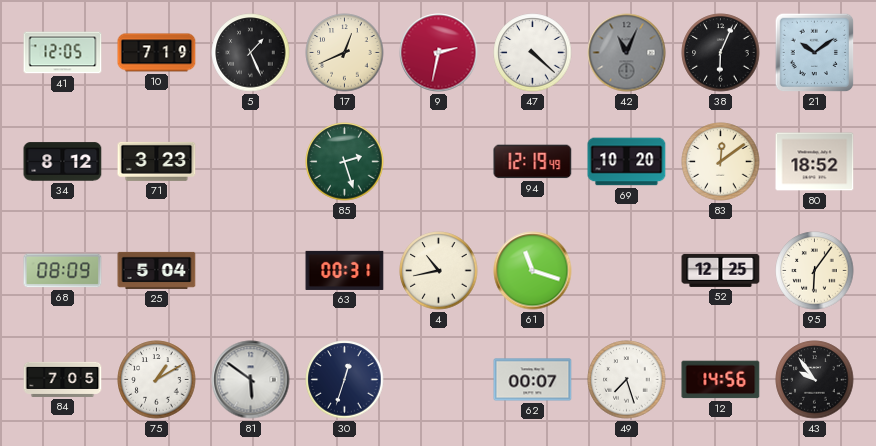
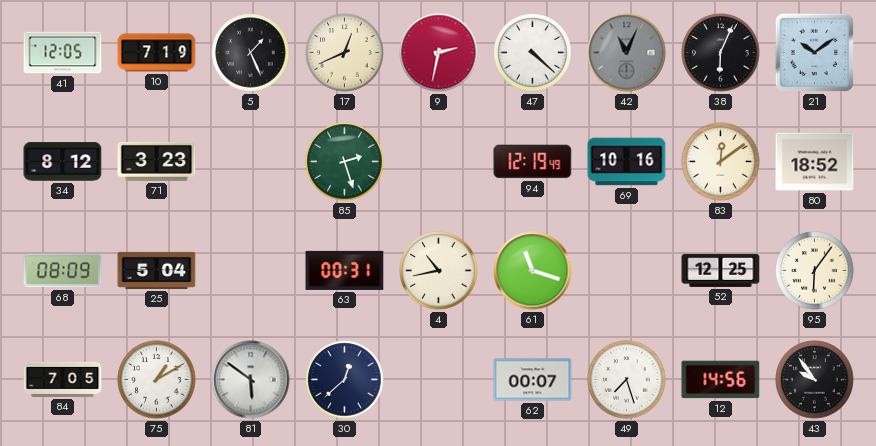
69: 10:20 -> 10:16
30: 12:33 -> 12:38
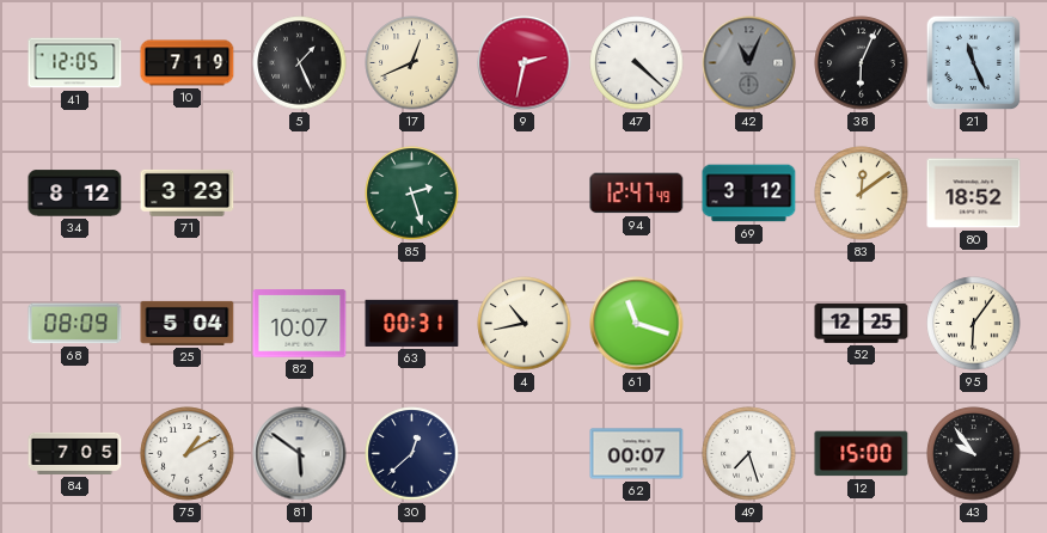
21: 10:09 -> 11:26
94: 12:19 -> 12:47
69: 10:16 -> 3:12
82: none -> 10:07
12: 14:56 -> 15:00
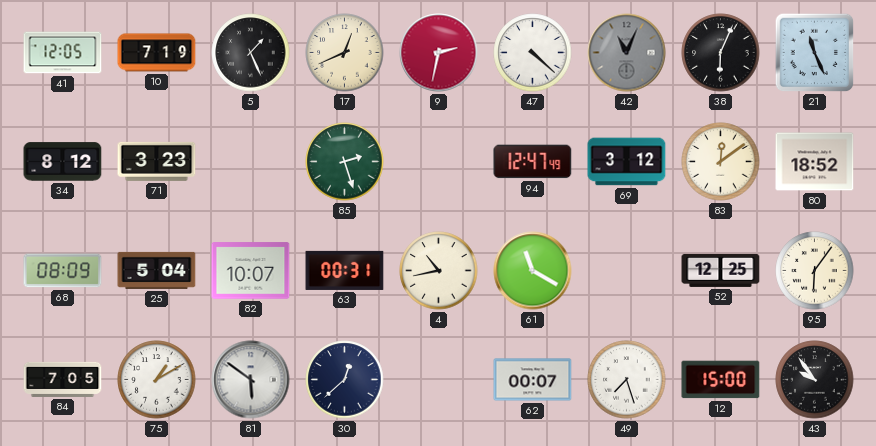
61: 11:18 -> 11:20
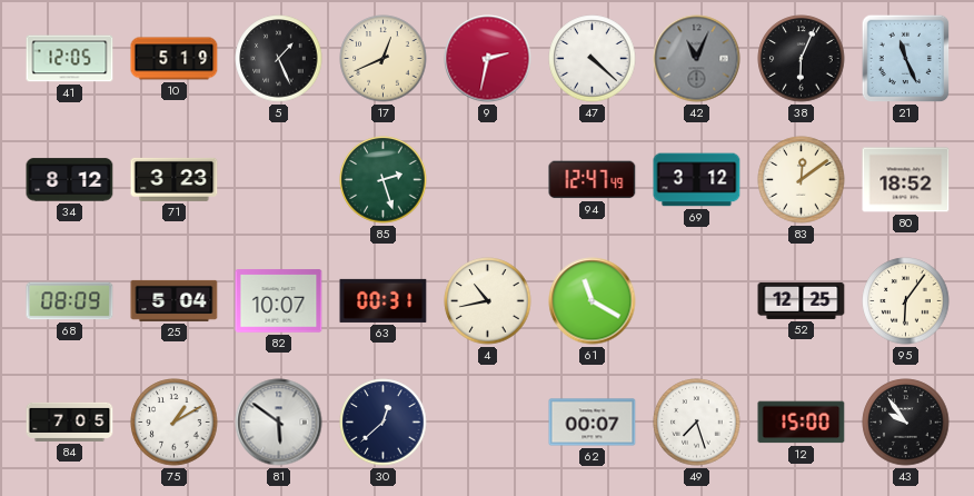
10: 7:19 -> 5:19
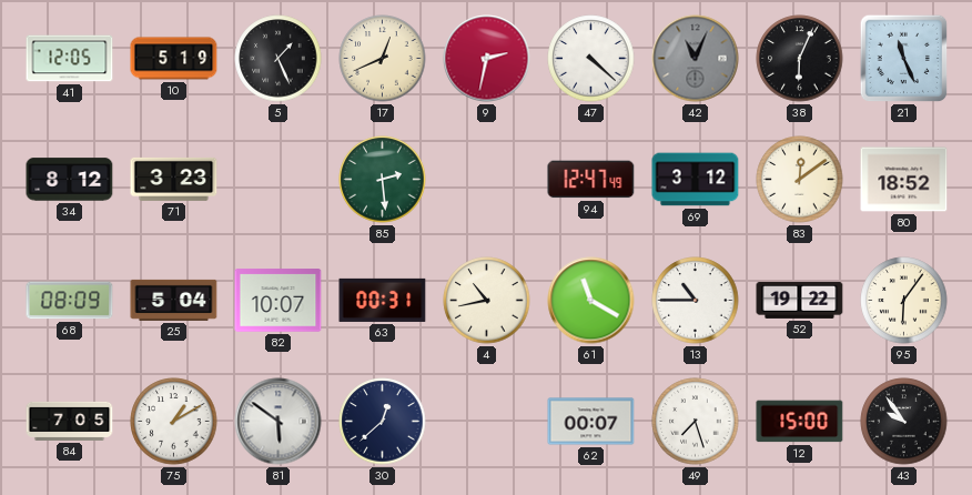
85: 2:27 -> 2:29
13: none -> 10:45
52: 12:25 -> 19:22
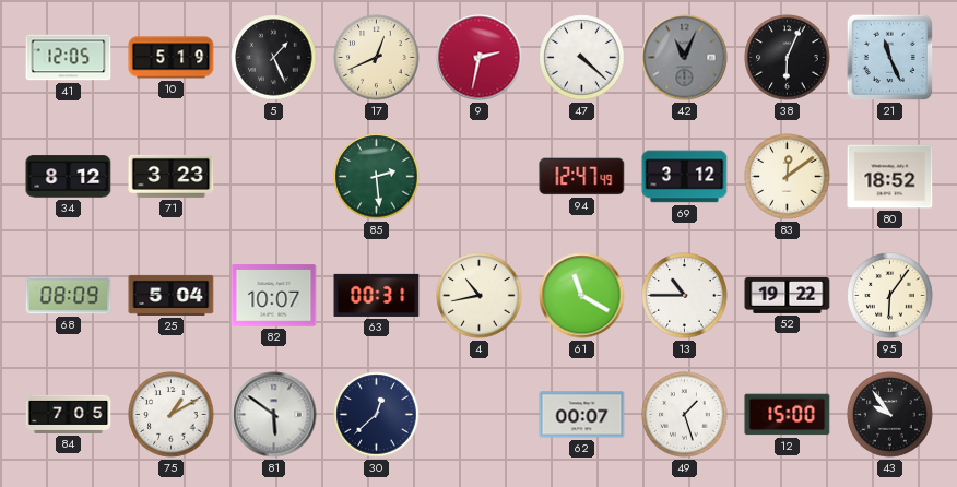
49: 7:27 -> 1:27
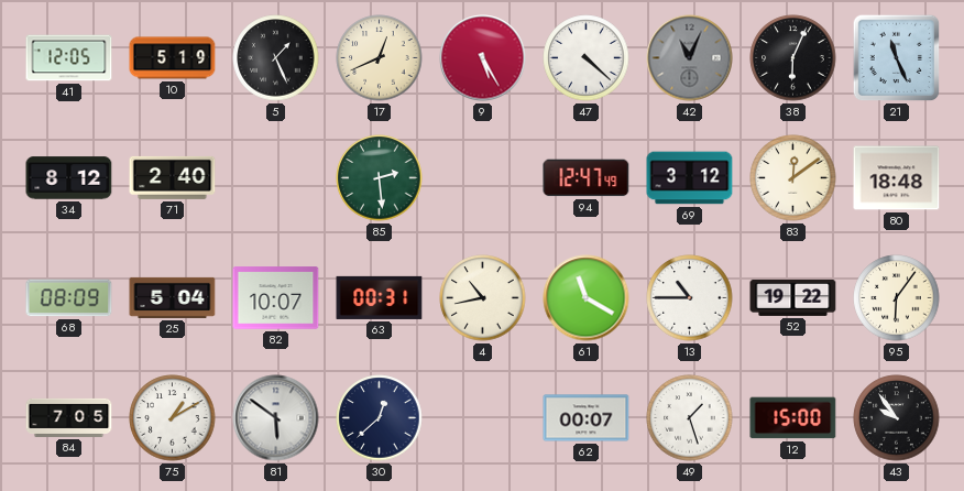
9: 2:32 -> 5:25
71: 3:23 -> 2:40
80: 18:52 -> 18:48
